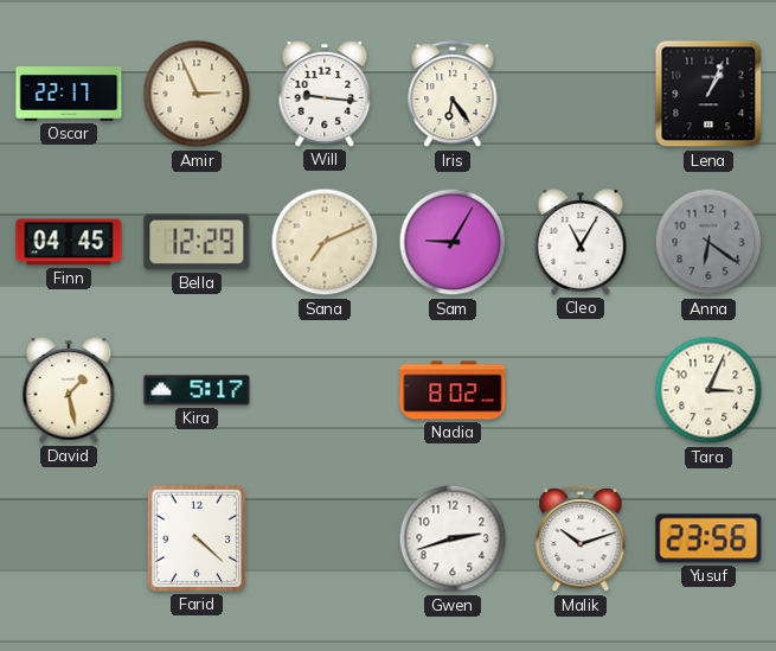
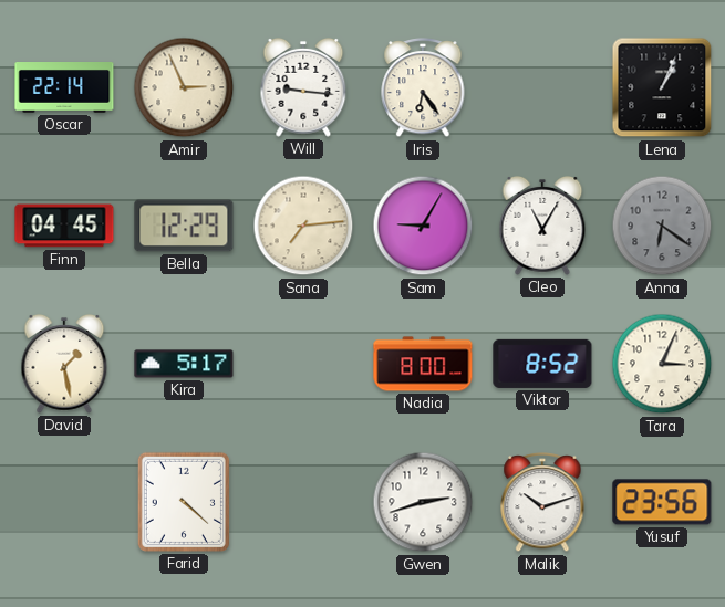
Oscar: 22:17 -> 22:14
Sana: 7:11 -> 7:14
Nadia: 8:02 -> 8:00
Viktor: none -> 8:52
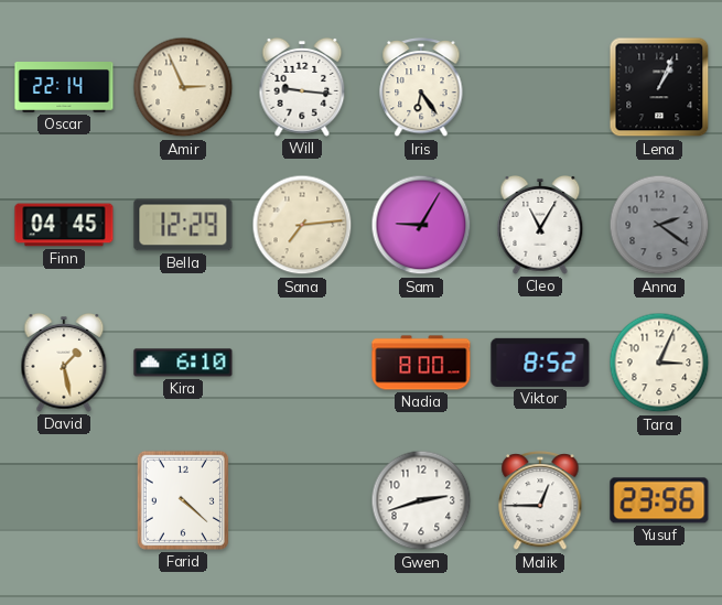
Anna: 6:21 -> 2:21
Kira: 5:17 -> 6:10
Malik: 10:12 -> 12:45
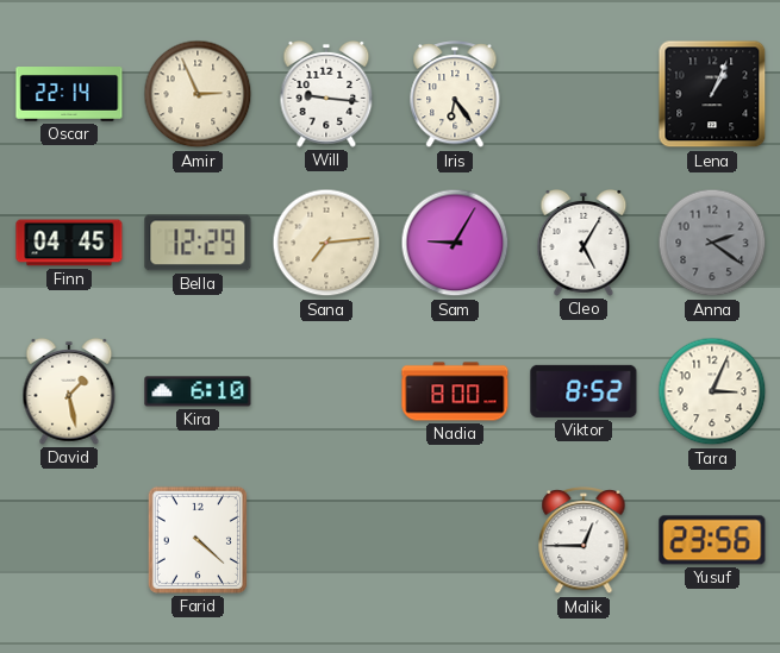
Cleo: 11:05 -> 5:05
Gwen: 2:42 -> none
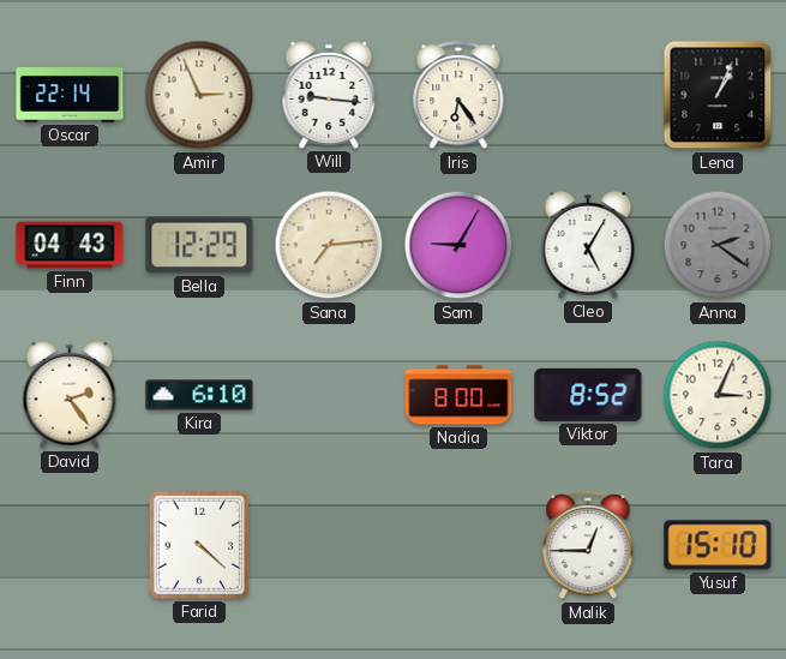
Finn: 04:45 -> 04:43
David: 1:28 -> 2:24
Yusuf: 23:56 -> 15:10
